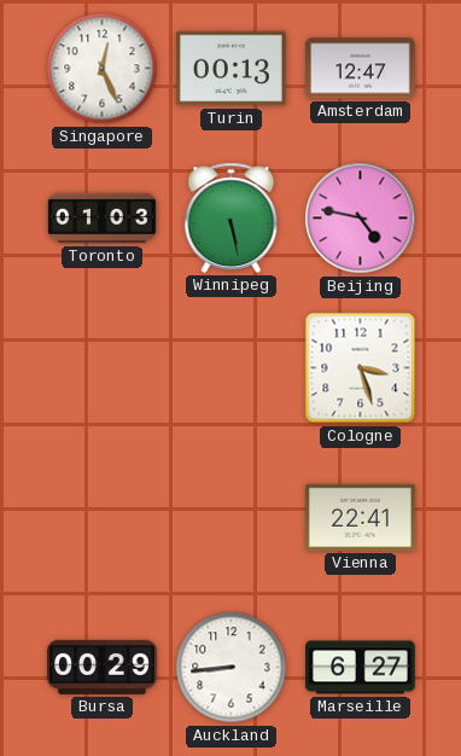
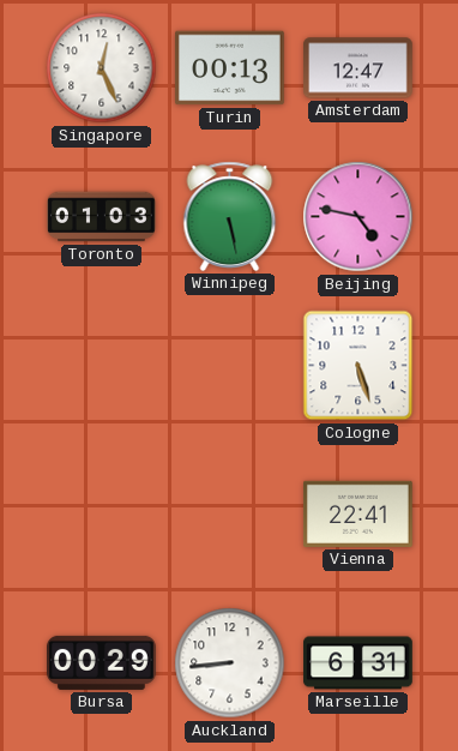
Cologne: 3:27 -> 5:27
Marseille: 6:27 -> 6:31
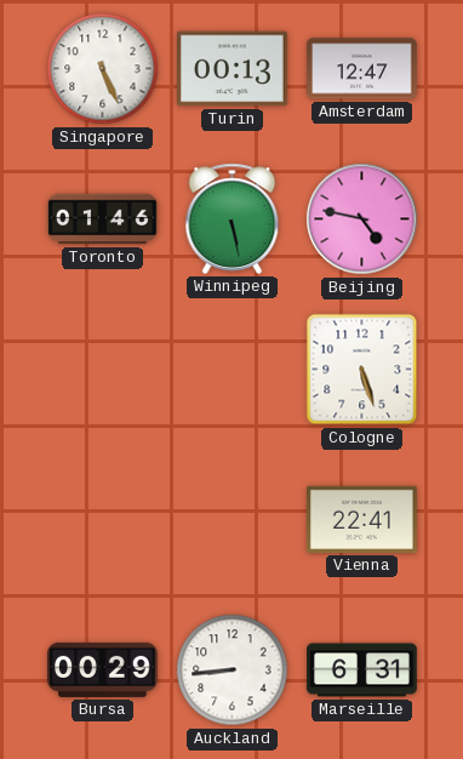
Singapore: 12:26 -> 5:26
Toronto: 01:03 -> 01:46
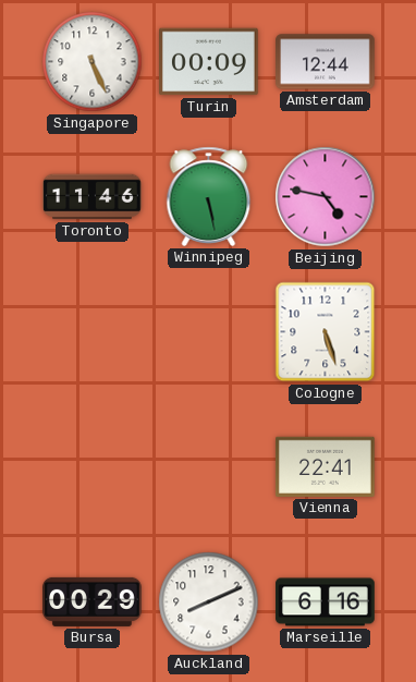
Turin: 00:13 -> 00:09
Amsterdam: 12:47 -> 12:44
Toronto: 01:46 -> 11:46
Auckland: 8:44 -> 8:11
Marseille: 6:31 -> 6:16
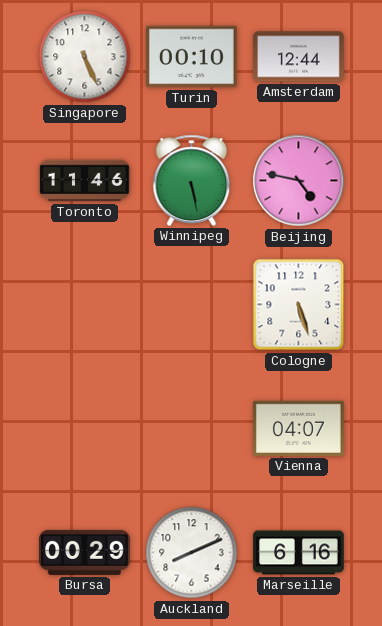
Turin: 00:09 -> 00:10
Vienna: 22:41 -> 04:07
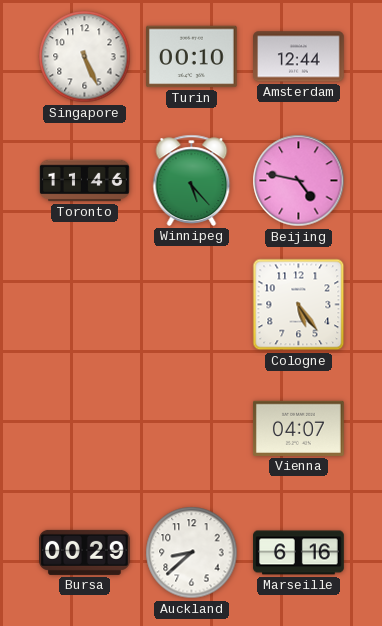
Winnipeg: 5:28 -> 5:23
Cologne: 5:27 -> 5:24
Auckland: 8:11 -> 8:38
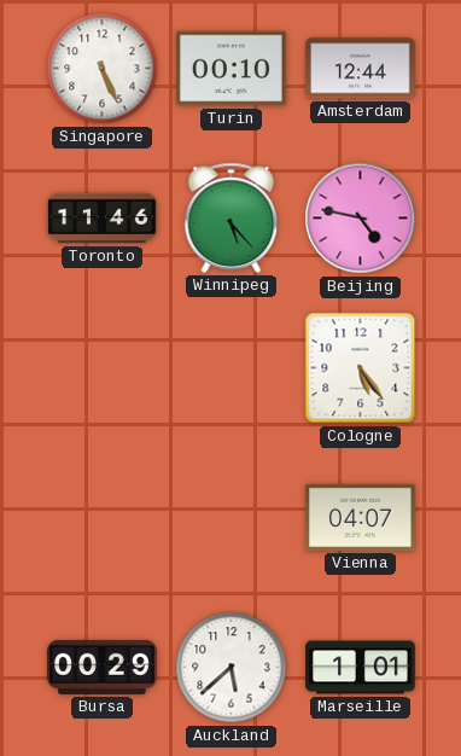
Auckland: 8:38 -> 5:38
Marseille: 6:16 -> 1:01
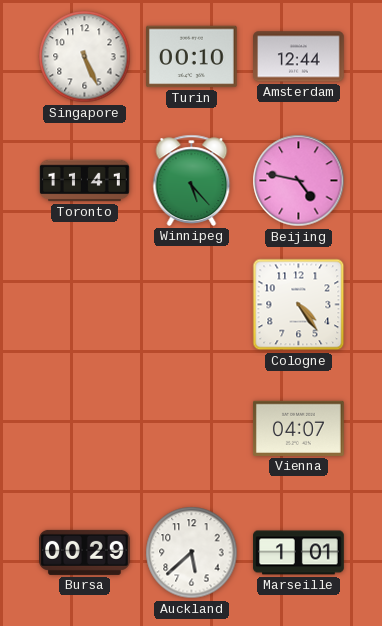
Toronto: 11:46 -> 11:41
Cologne: 5:24 -> 4:24
